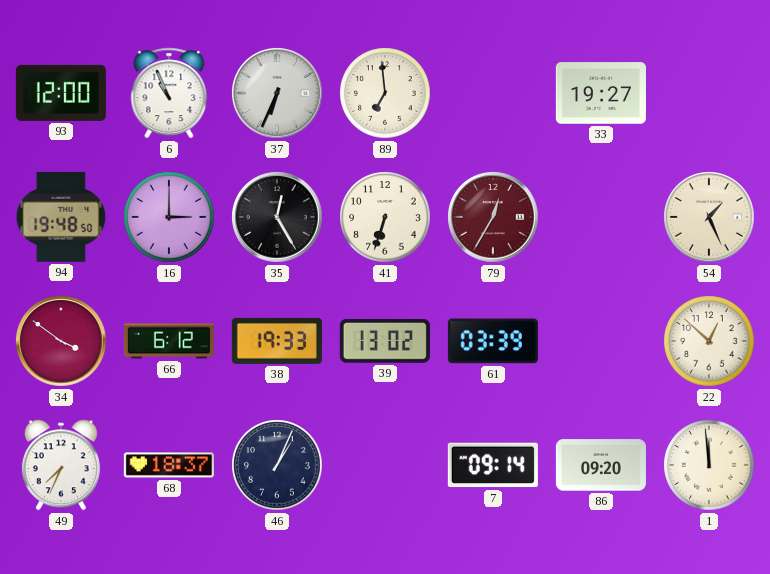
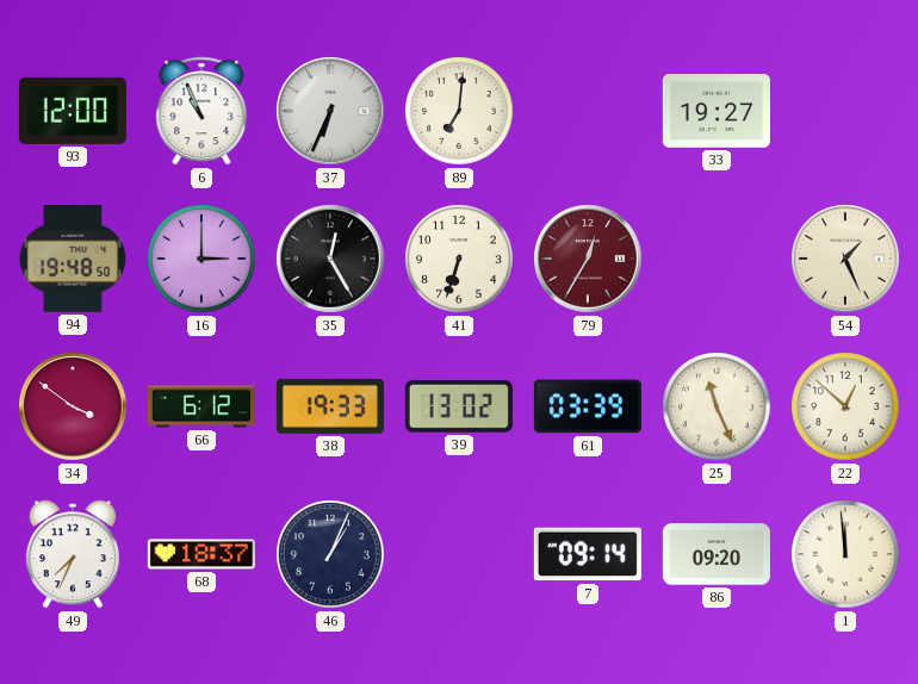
89: 6:59 -> 7:01
25: none -> 11:26
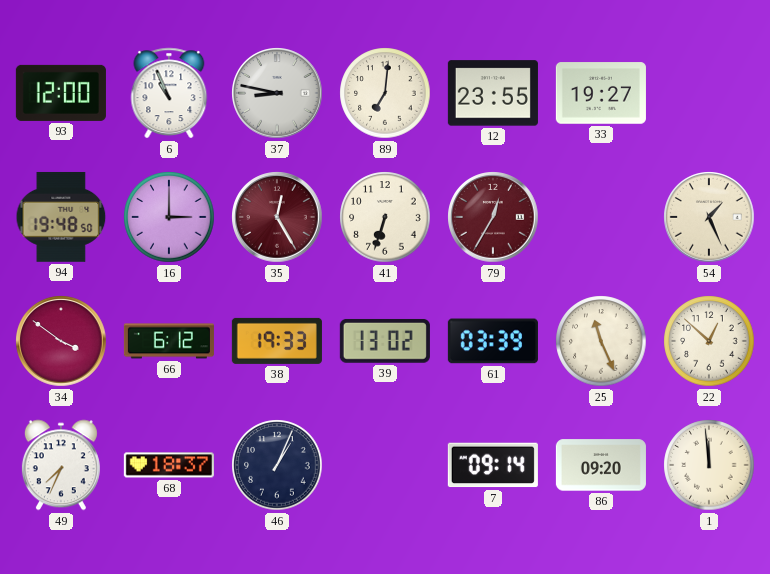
37: 6:34 -> 8:47
12: none -> 23:55
35 dial: black -> burgundy
